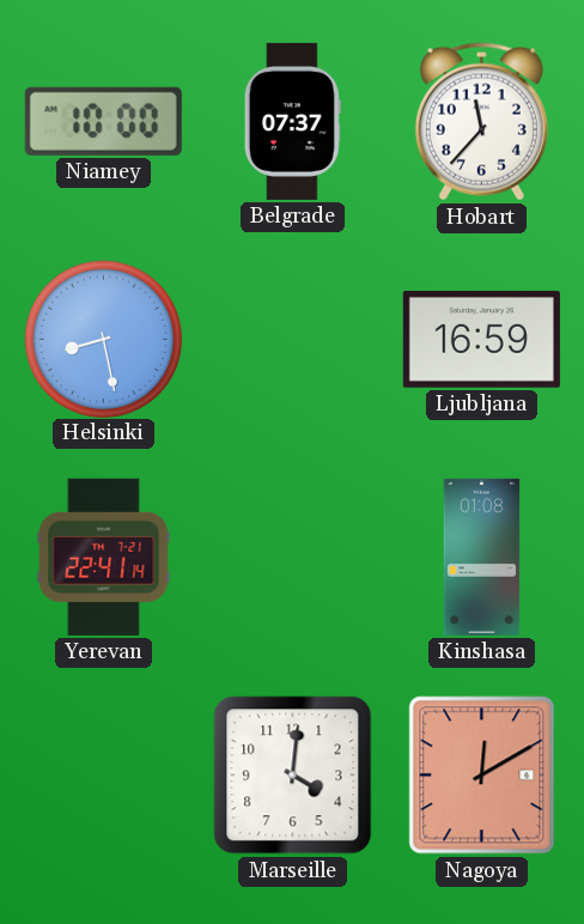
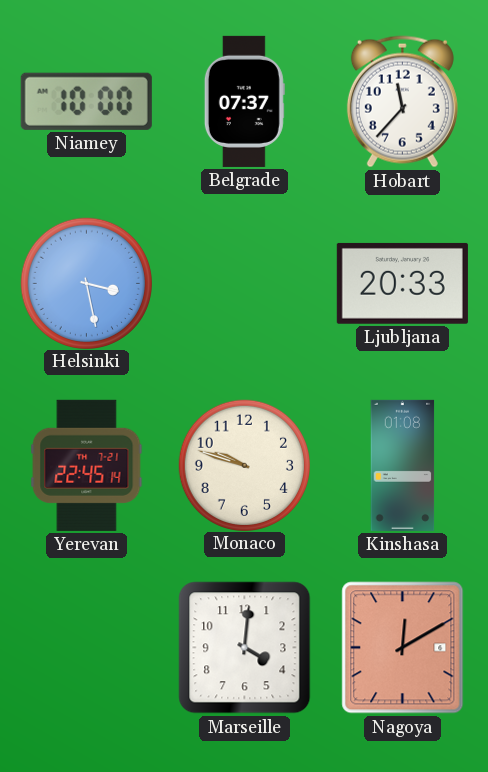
Helsinki: 8:28 -> 3:28
Ljubljana: 16:59 -> 20:33
Yerevan: 22:41 -> 22:45
Monaco: none -> 9:48
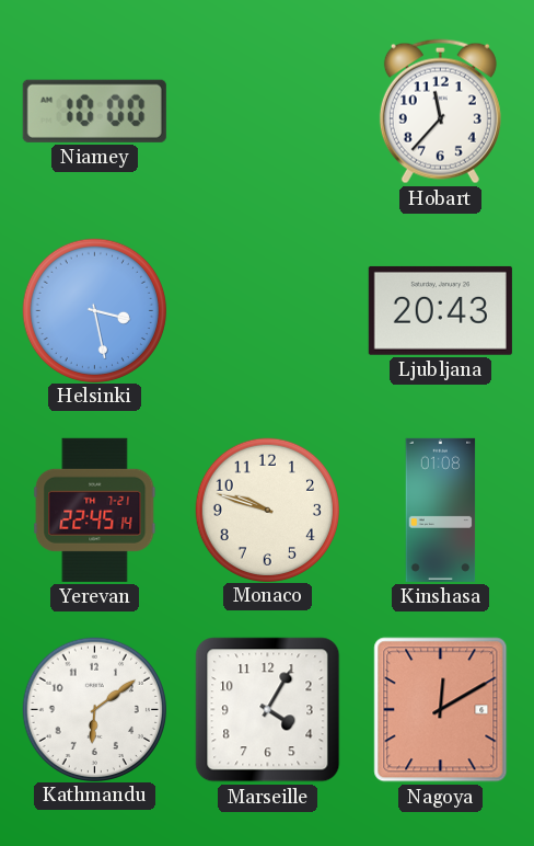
Belgrade: 07:37 -> none
Ljubljana: 20:33 -> 20:43
Kathmandu: none -> 6:09
Marseille: 4:01 -> 4:05
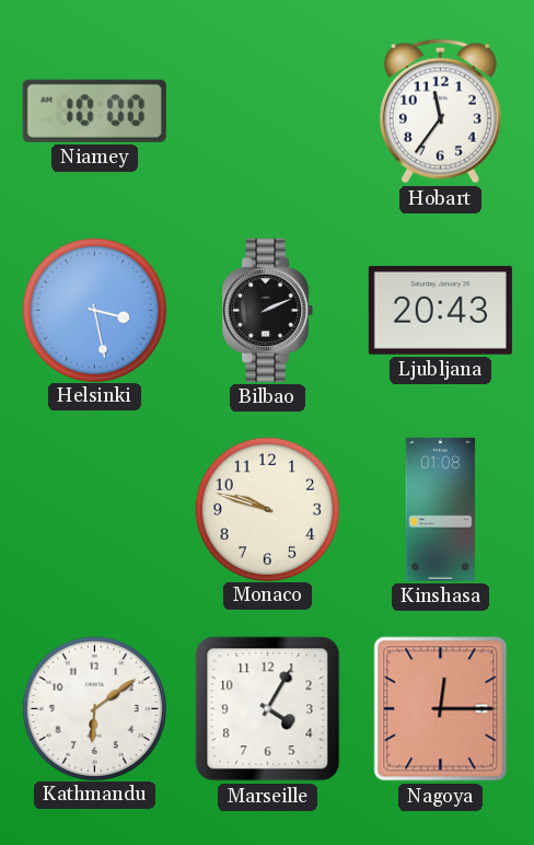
Hobart: 11:37 -> 11:36
Bilbao: none -> 2:11
Yerevan: 22:45 -> none
Nagoya: 12:10 -> 12:15
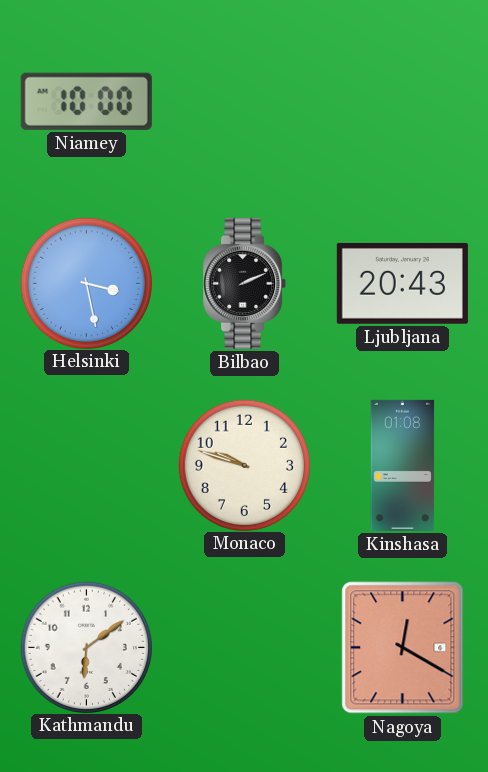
Hobart: 11:36 -> none
Marseille: 4:05 -> none
Nagoya: 12:15 -> 12:20
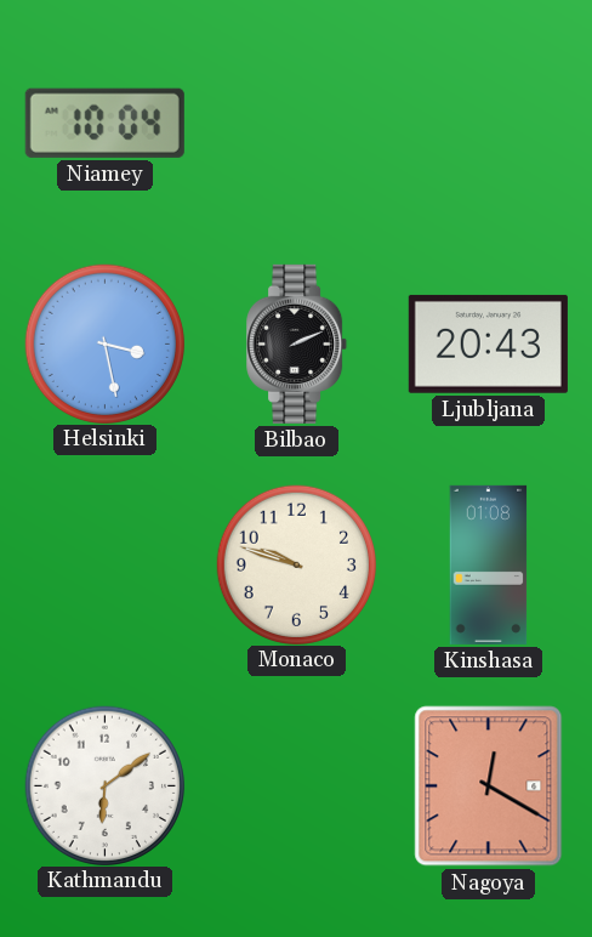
Niamey: 10:00 -> 10:04
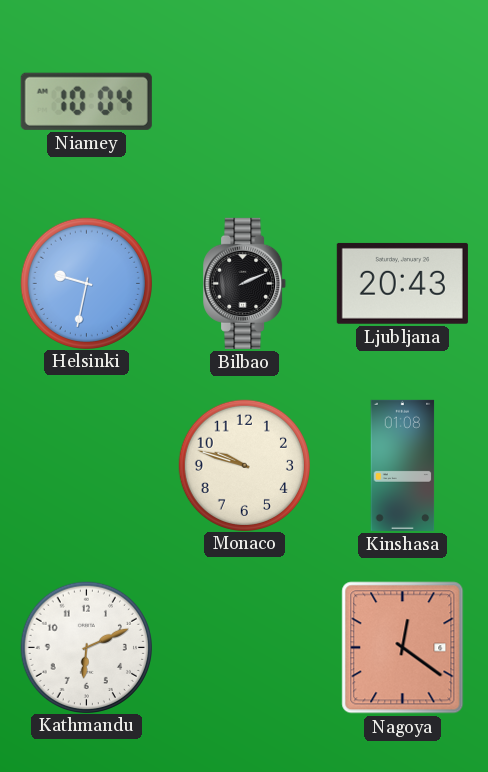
Helsinki: 3:28 -> 9:32
Kathmandu: 6:09 -> 6:11
Nagoya: 12:20 -> 12:21
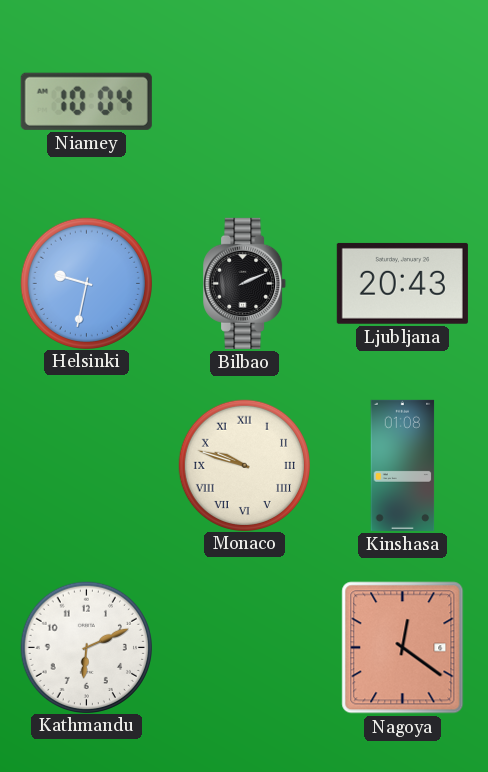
Monaco numerals: Arabic -> Roman
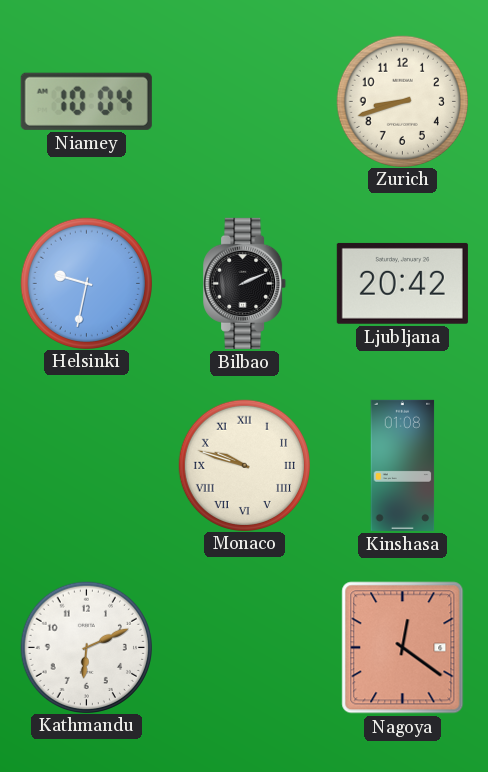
Zurich: none -> 8:42
Ljubljana: 20:43 -> 20:42
